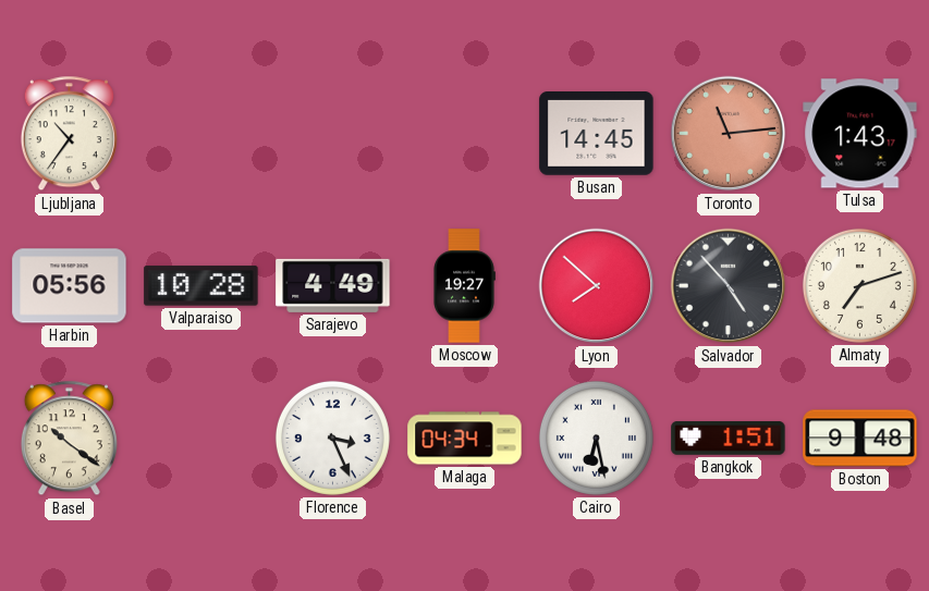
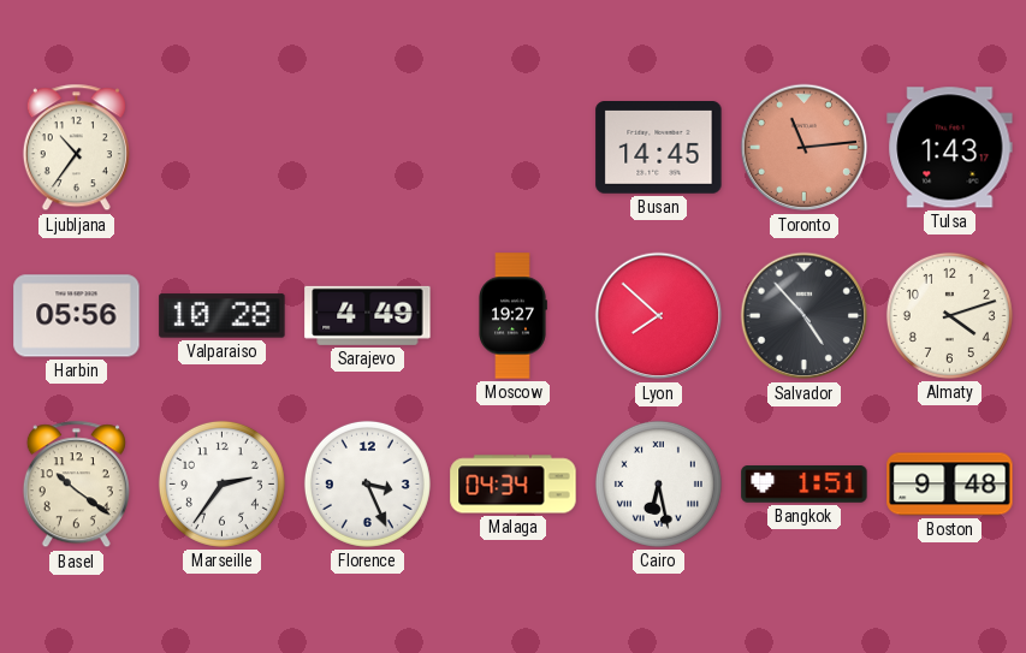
Almaty: 7:12 -> 4:12
Marseille: none -> 2:36
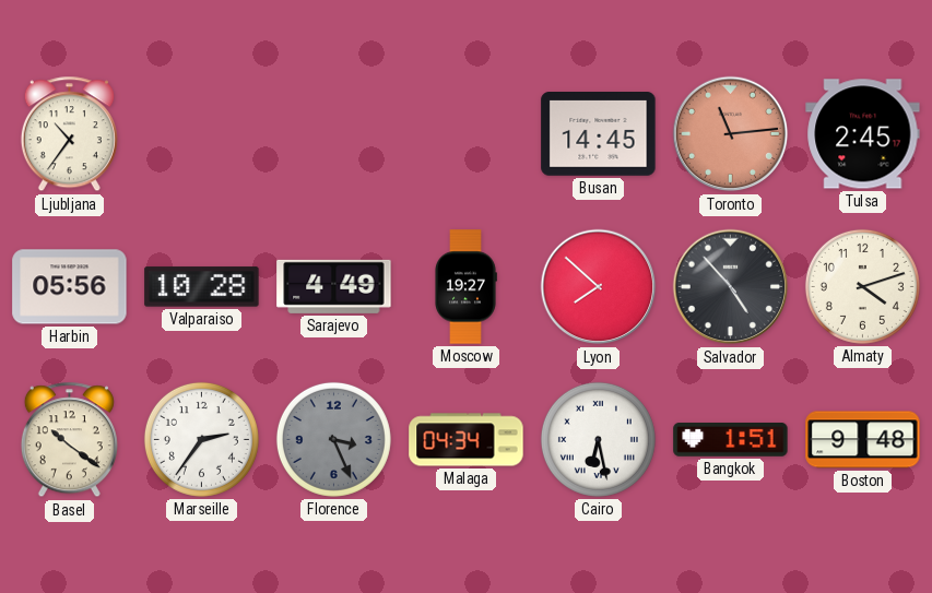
Tulsa: 1:43 -> 2:45
Florence dial: white -> grey
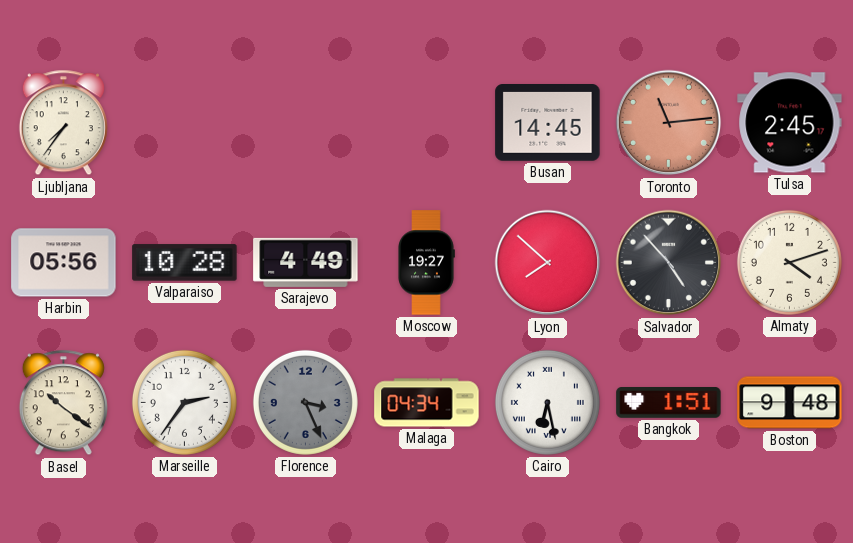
Ljubljana: 10:36 -> 7:36
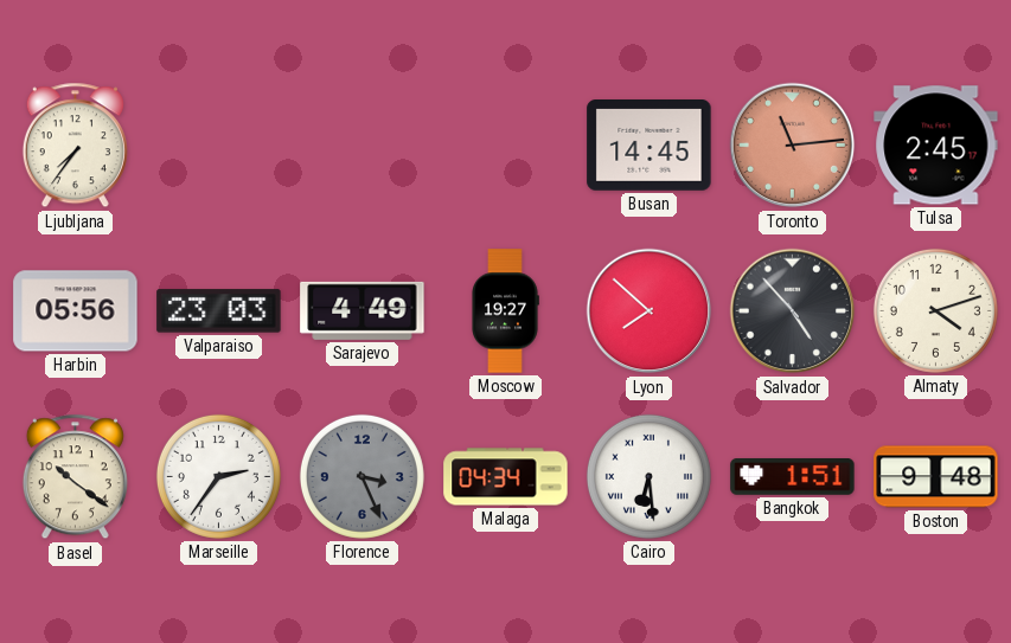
Valparaiso: 10:28 -> 23:03
Cairo: 6:28 -> 6:29
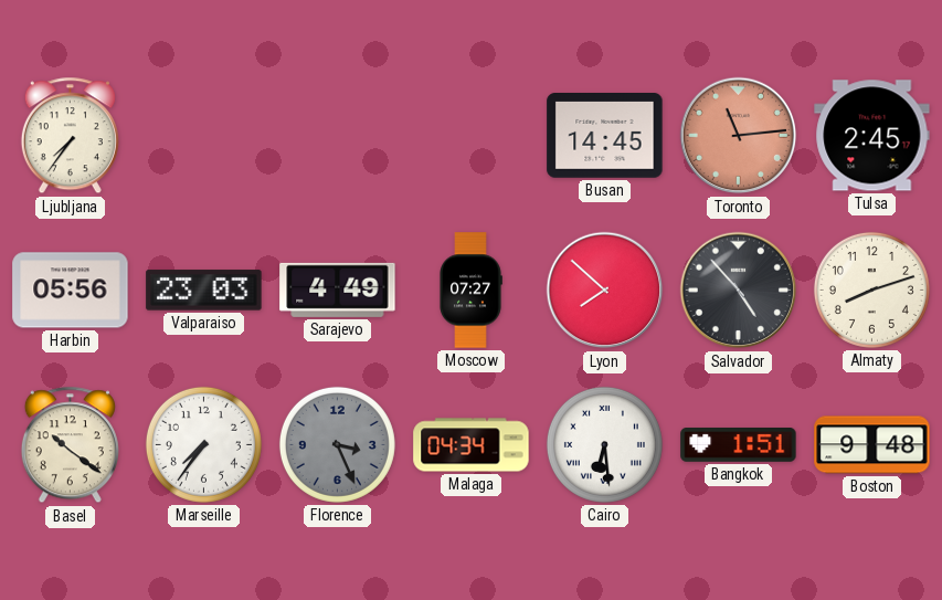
Moscow: 19:27 -> 07:27
Almaty: 4:12 -> 8:12
Marseille: 2:36 -> 7:36
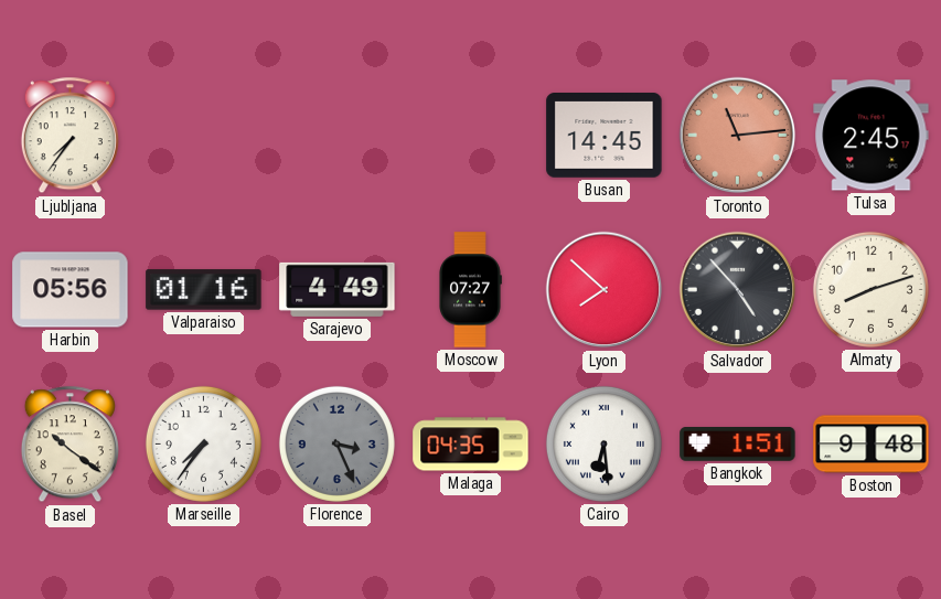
Valparaiso: 23:03 -> 01:16
Malaga: 04:34 -> 04:35
